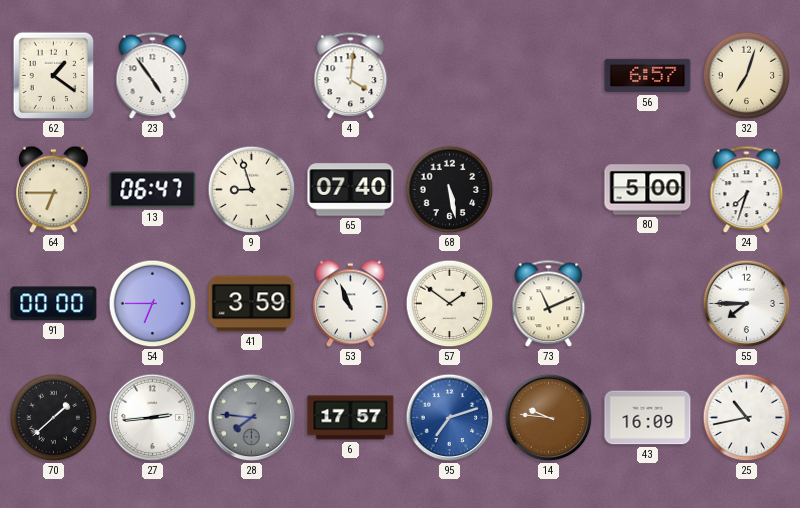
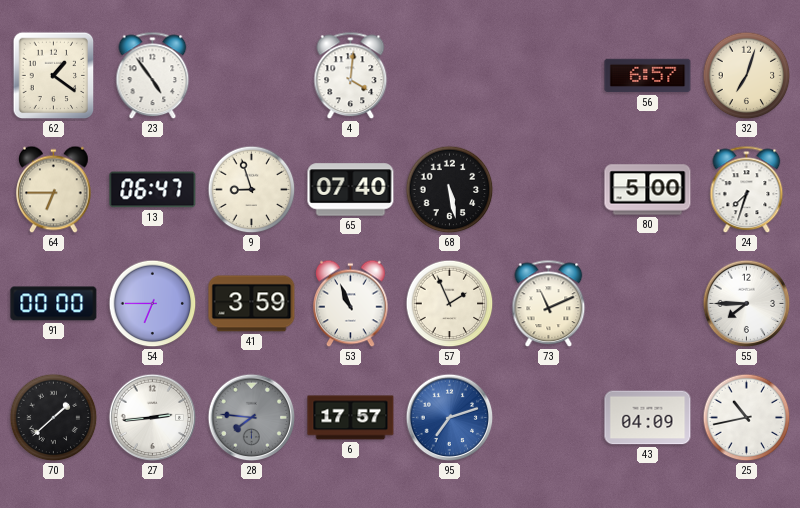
57: 1:51 -> 1:56
14: 9:46 -> none
43: 16:09 -> 04:09
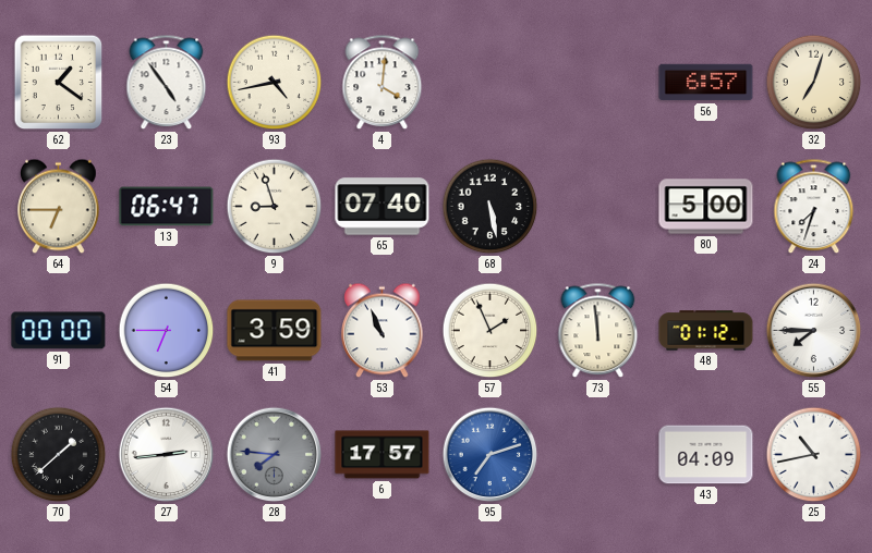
93: none -> 4:43
73: 11:11 -> 11:59
48: none -> 01:12
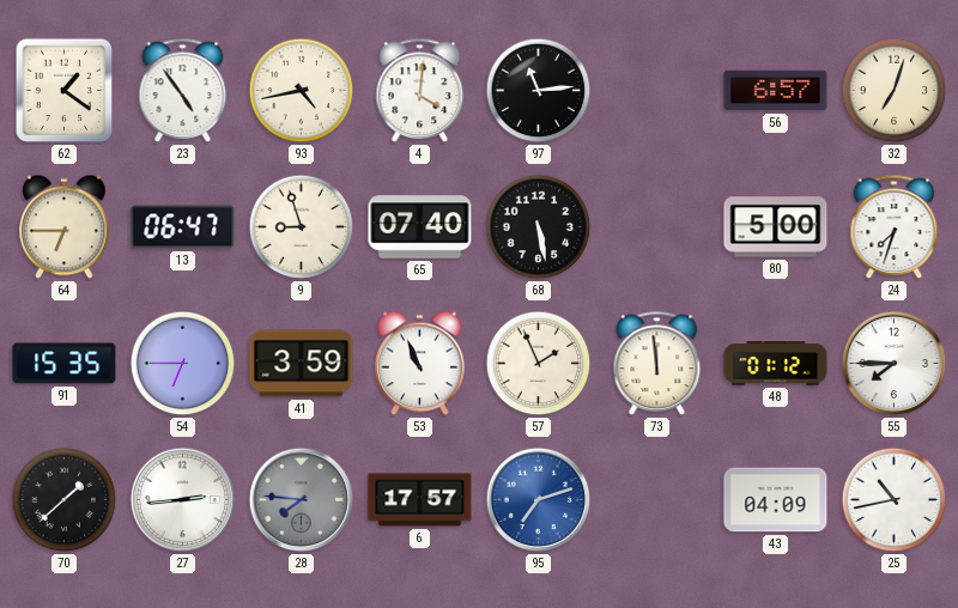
97: none -> 11:14
91: 00:00 -> 15:35
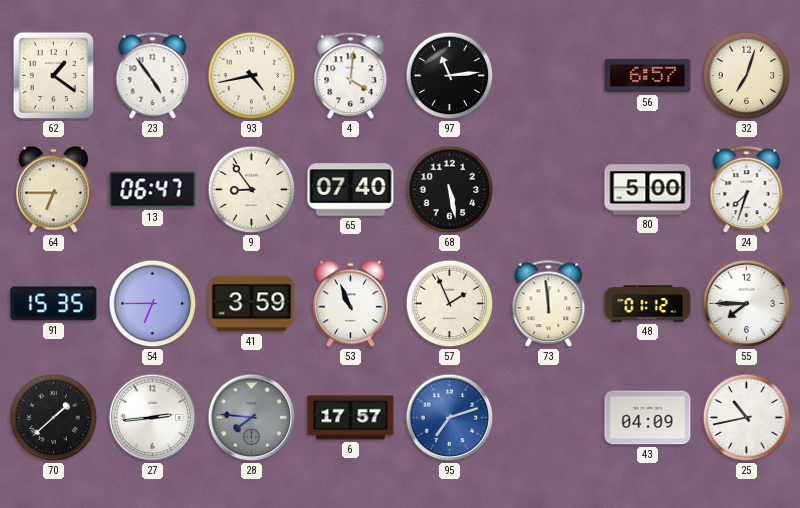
9: 8:57 -> 8:54
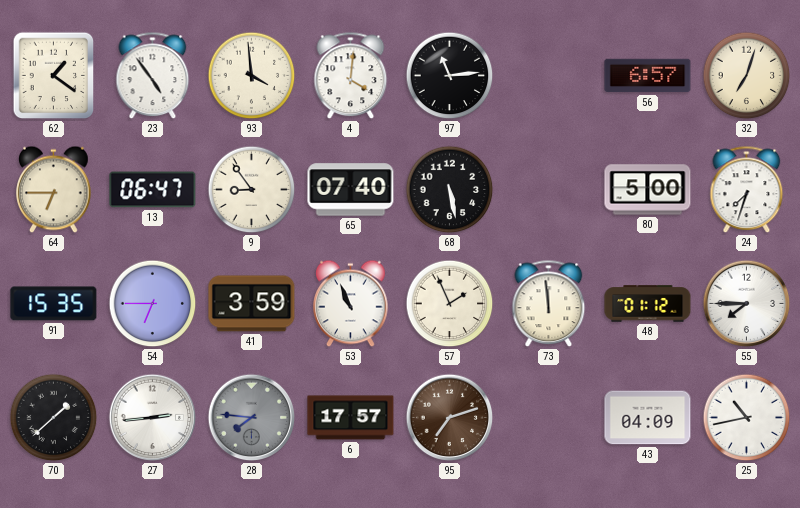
93: 4:43 -> 3:59
95 dial: blue -> brown
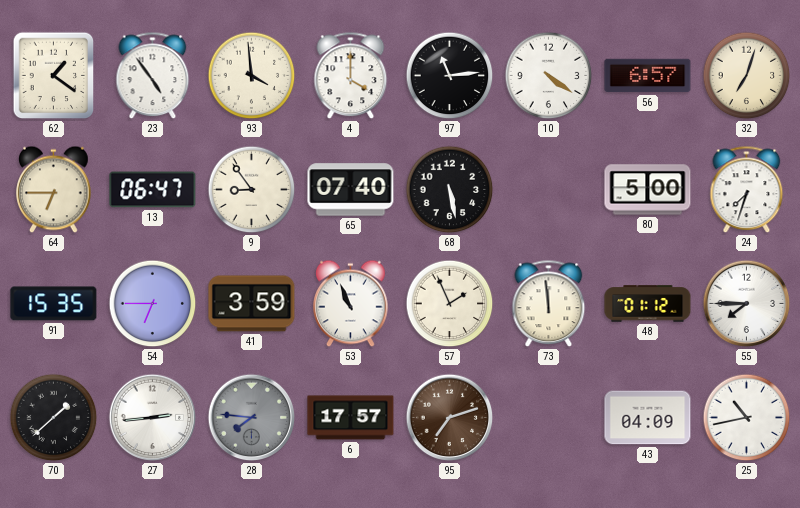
4: 4:01 -> 4:00
10: none -> 4:21
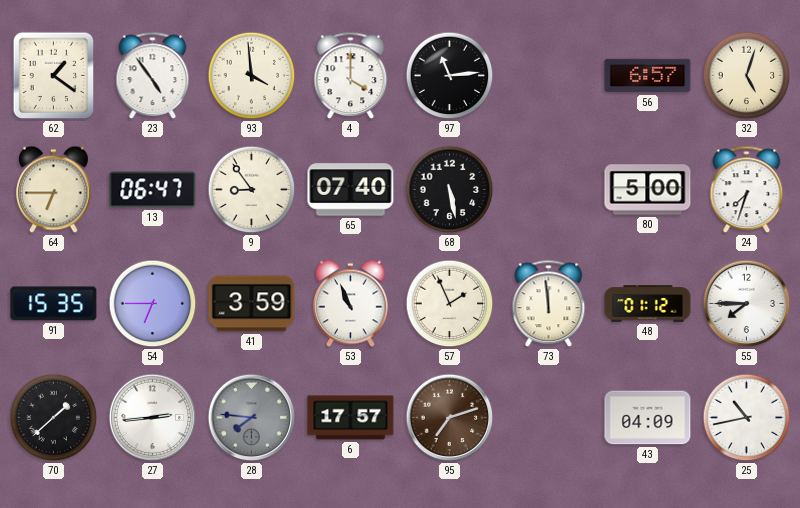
10: 4:21 -> none
32: 7:03 -> 5:03
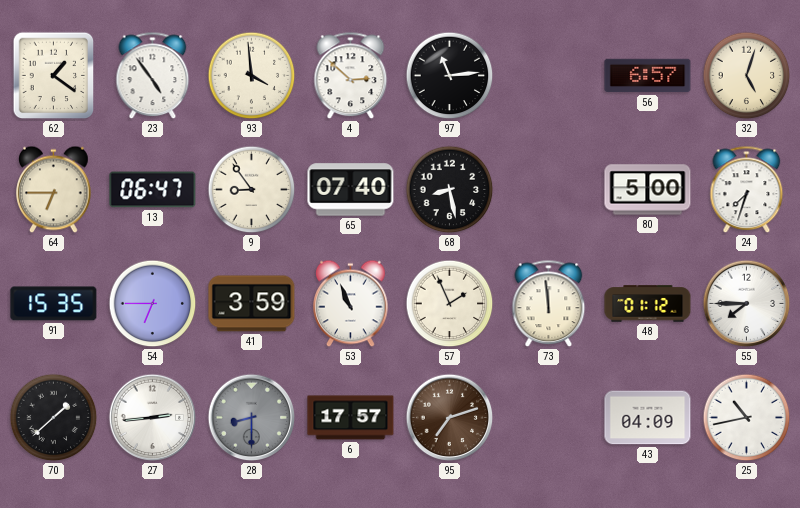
4: 4:00 -> 2:52
68: 5:28 -> 8:28
28: 7:46 -> 8:30
